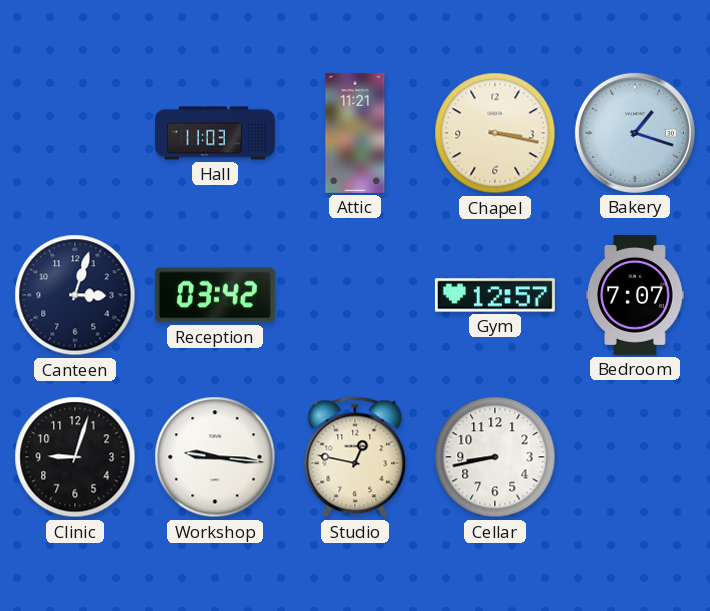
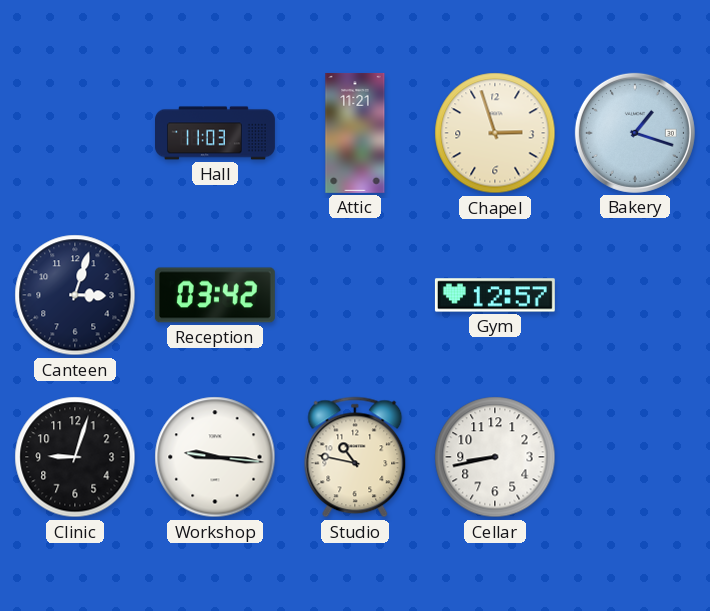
Chapel: 3:17 -> 2:57
Bedroom: 7:07 -> none
Studio: 12:47 -> 10:47
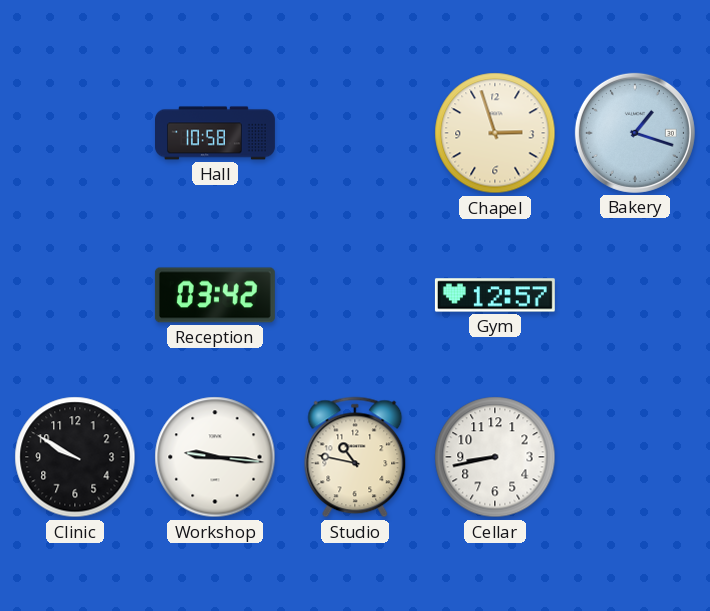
Hall: 11:03 -> 10:58
Attic: 11:21 -> none
Canteen: 3:03 -> none
Clinic: 9:03 -> 9:50
